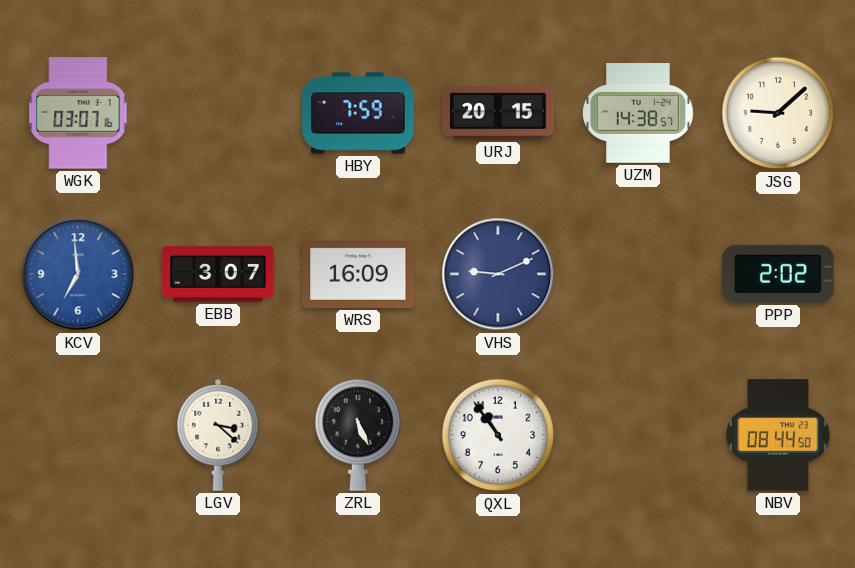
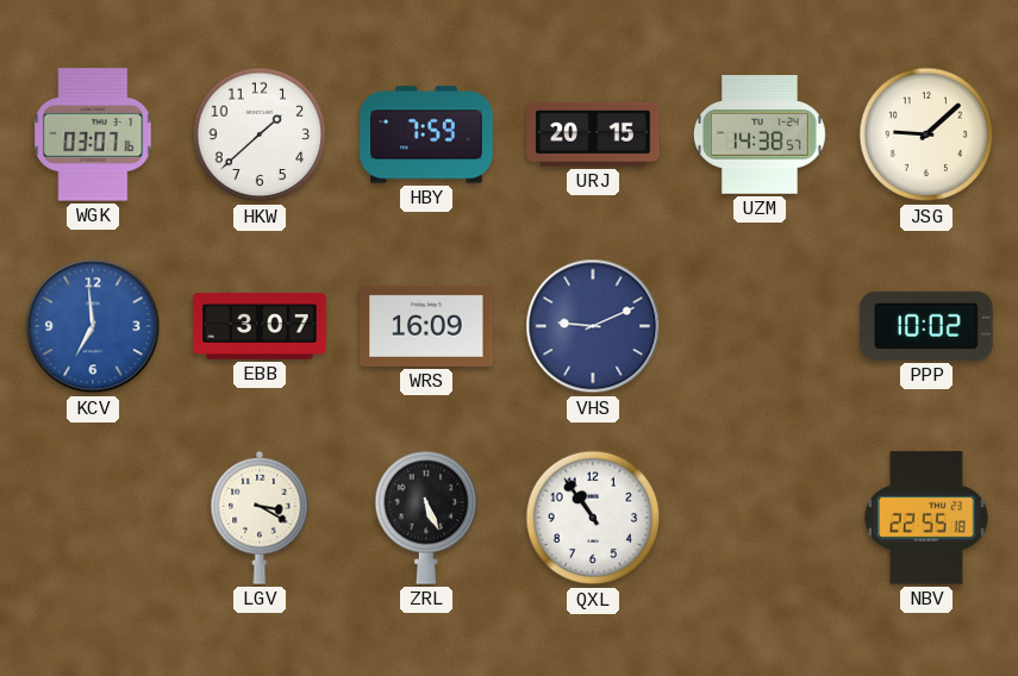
HKW: none -> 1:38
PPP: 2:02 -> 10:02
LGV: 3:22 -> 3:20
NBV: 08:44 -> 22:55
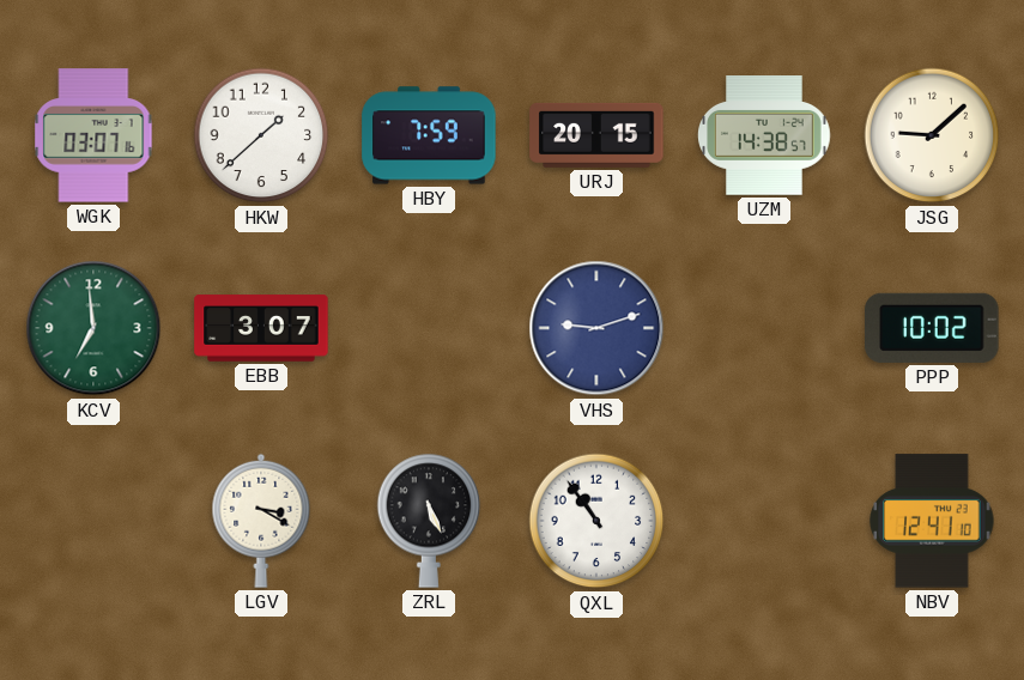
KCV dial: blue -> green
WRS: 16:09 -> none
VHS: 9:11 -> 9:12
NBV: 22:55 -> 12:41
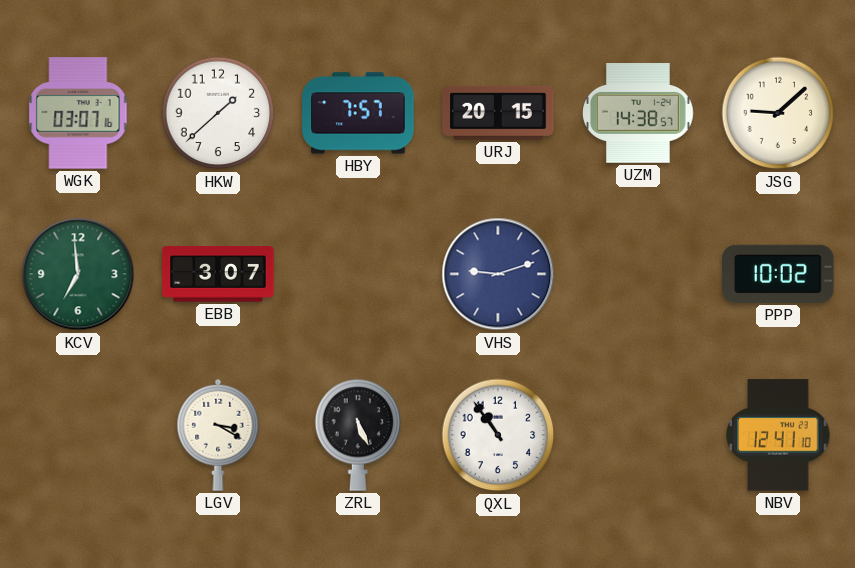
HBY: 7:59 -> 7:57
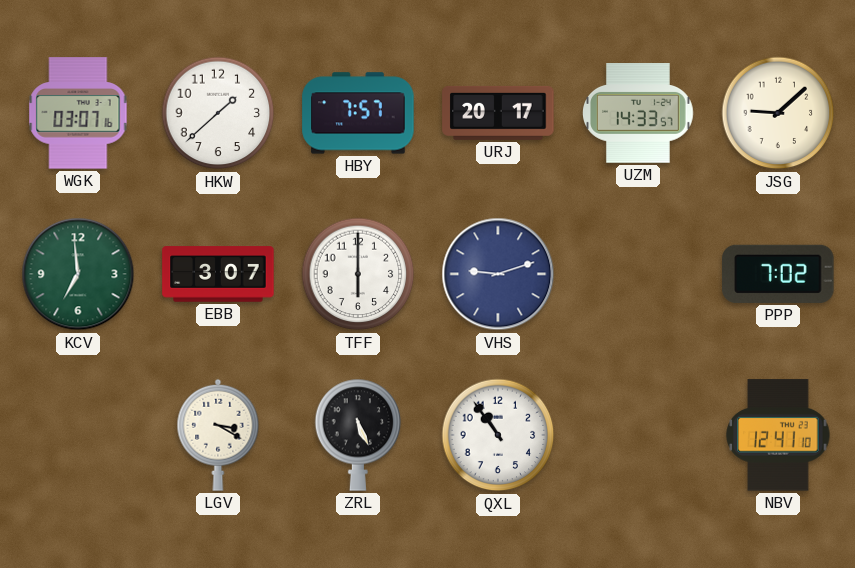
URJ: 20:15 -> 20:17
UZM: 14:38 -> 14:33
TFF: none -> 6:00
PPP: 10:02 -> 7:02
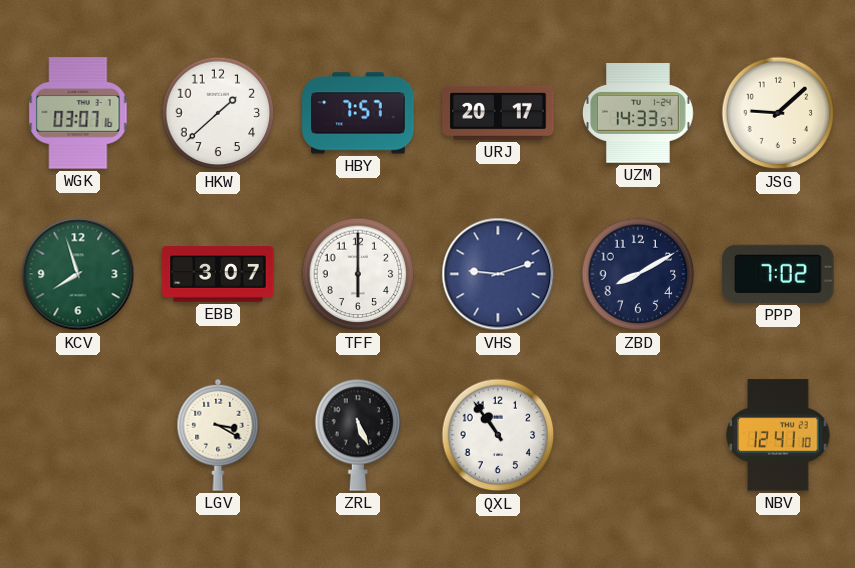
KCV: 6:59 -> 7:57
ZBD: none -> 8:10
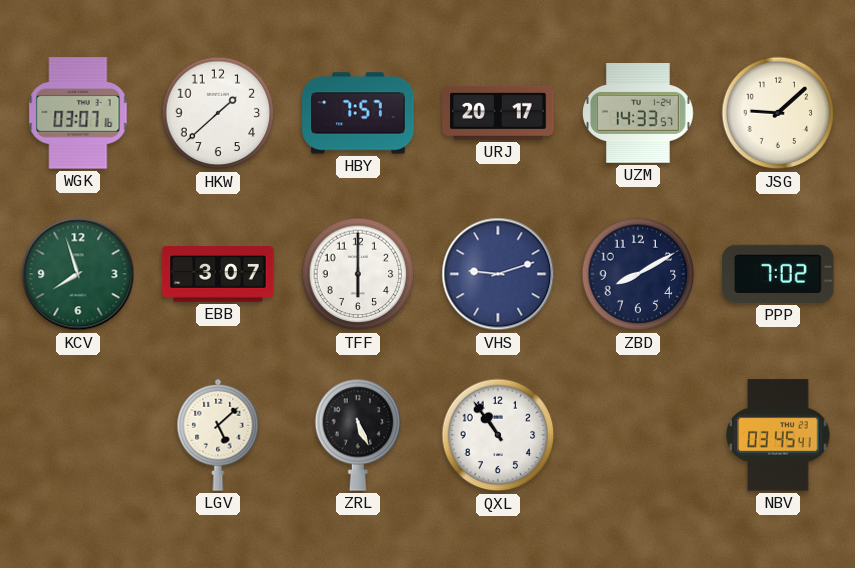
LGV: 3:20 -> 5:08
NBV: 12:41 -> 03:45
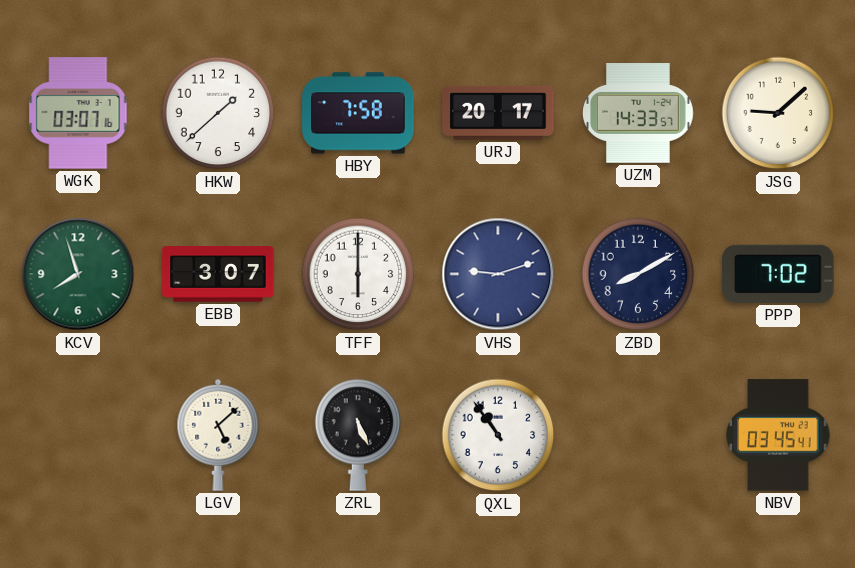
HBY: 7:57 -> 7:58
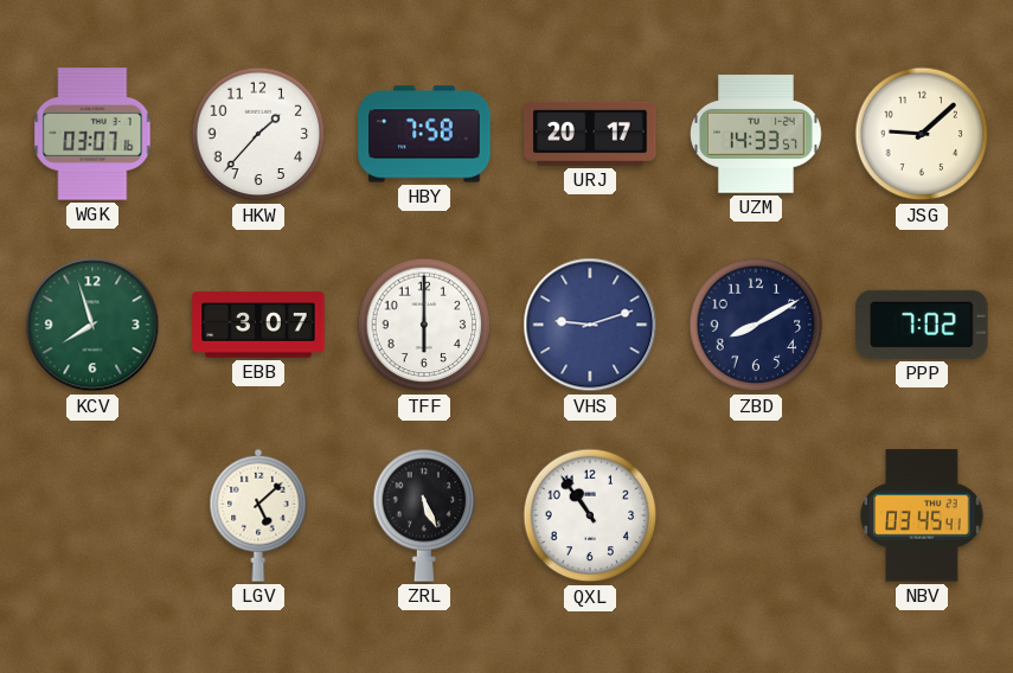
HKW: 1:38 -> 1:37
